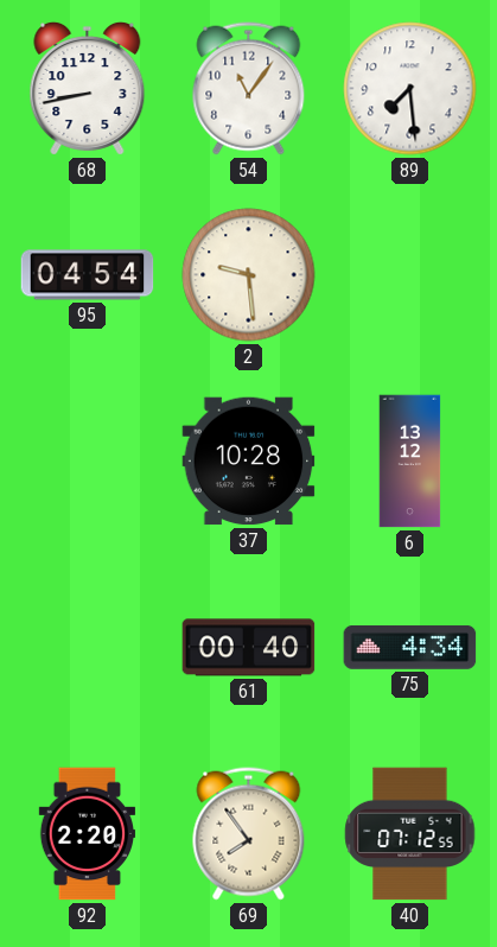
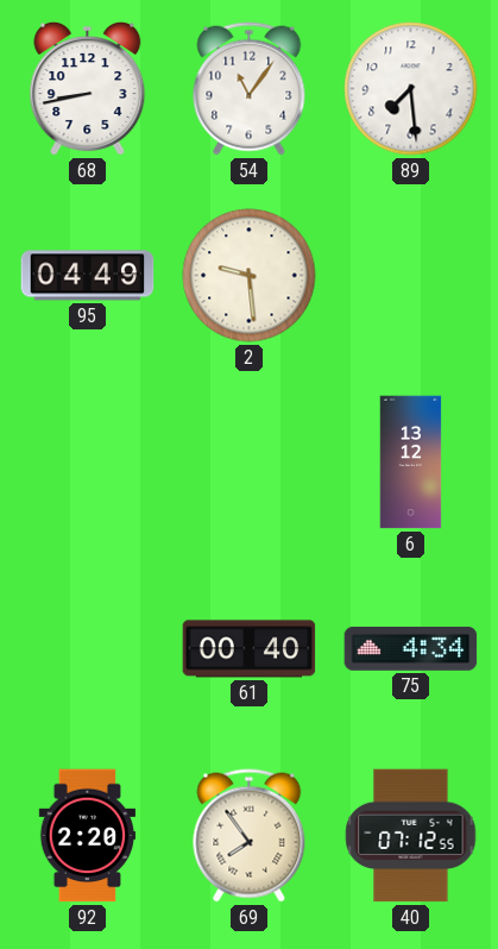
95: 04:54 -> 04:49
37: 10:28 -> none
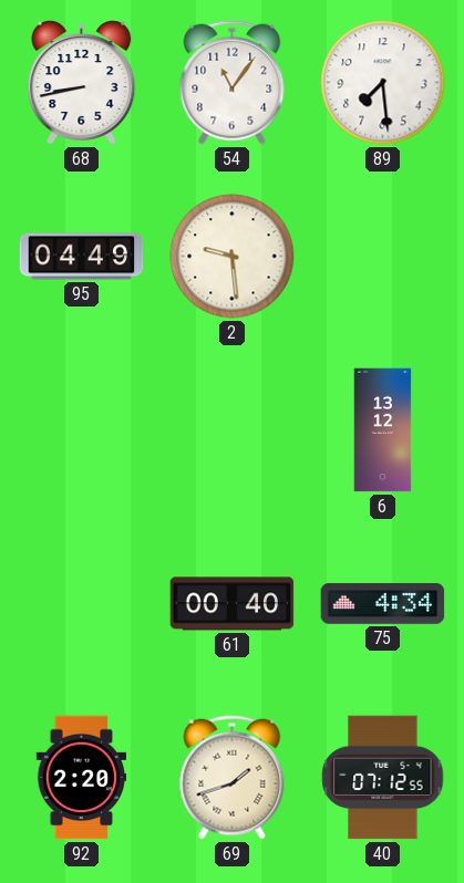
69: 7:54 -> 1:42
